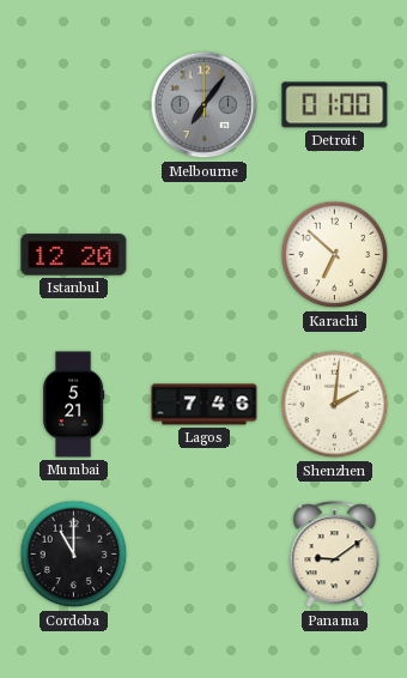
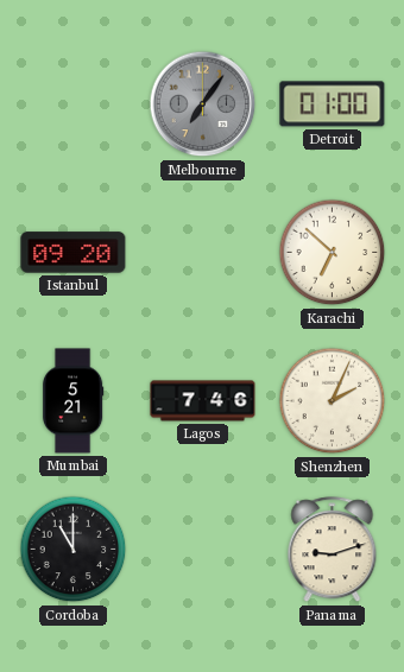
Istanbul: 12:20 -> 09:20
Shenzhen: 2:01 -> 2:04
Panama: 9:09 -> 9:12
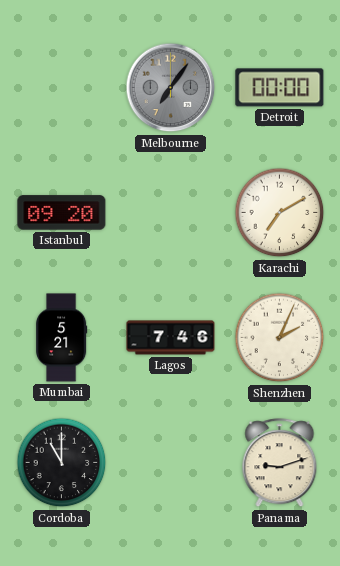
Detroit: 01:00 -> 00:00
Karachi: 6:52 -> 7:10
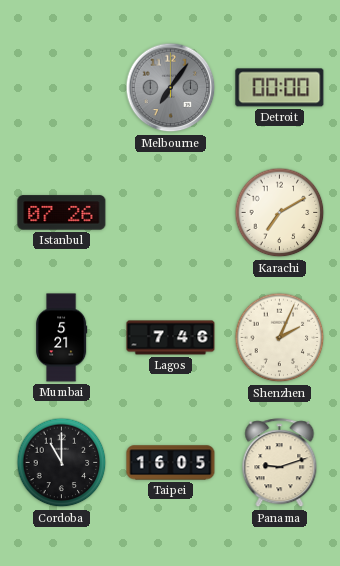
Istanbul: 09:20 -> 07:26
Taipei: none -> 16:05
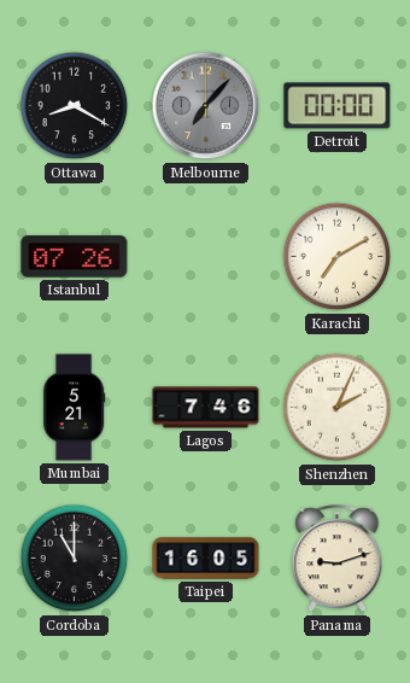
Ottawa: none -> 8:20
Melbourne: 7:06 -> 7:07
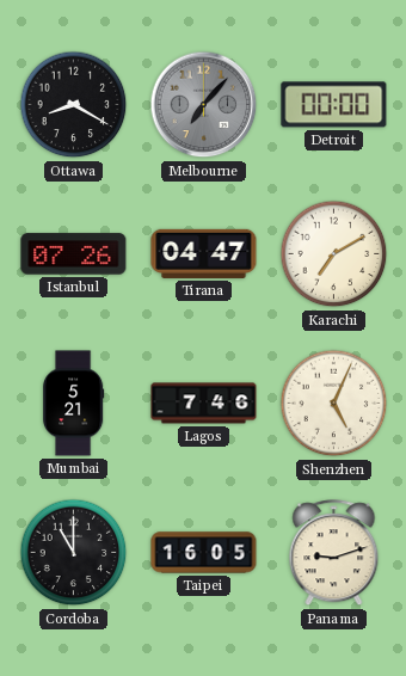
Tirana: none -> 04:47
Shenzhen: 2:04 -> 5:04
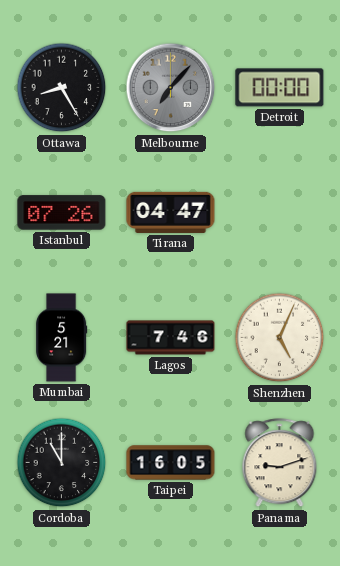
Ottawa: 8:20 -> 8:25
Karachi: 7:10 -> none
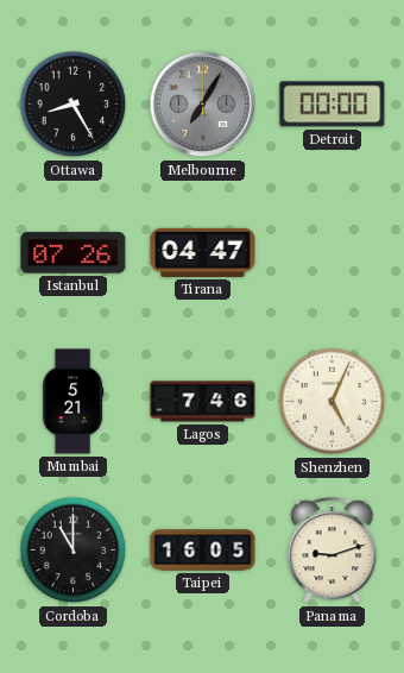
Melbourne: 7:07 -> 7:05
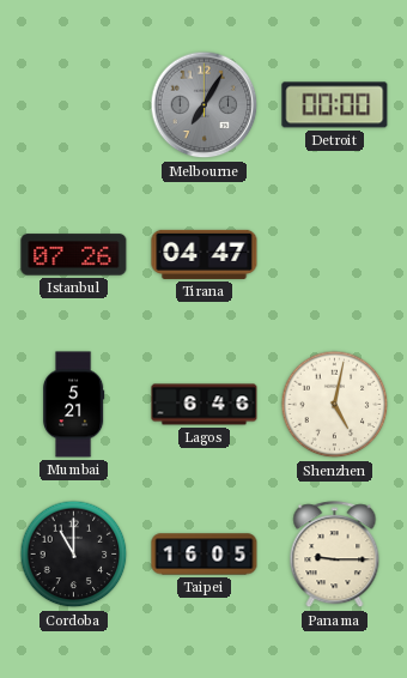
Ottawa: 8:25 -> none
Lagos: 7:46 -> 6:46
Shenzhen: 5:04 -> 5:02
Panama: 9:12 -> 9:15
